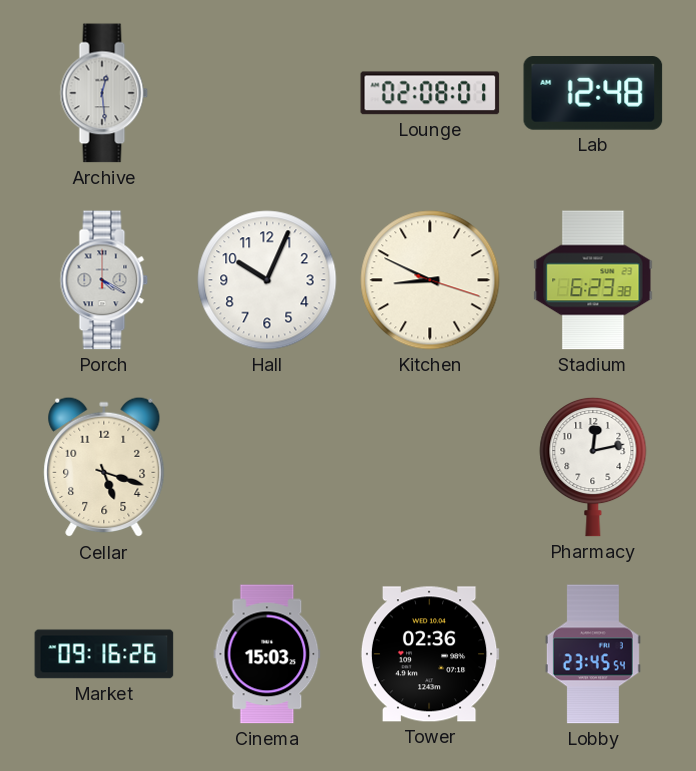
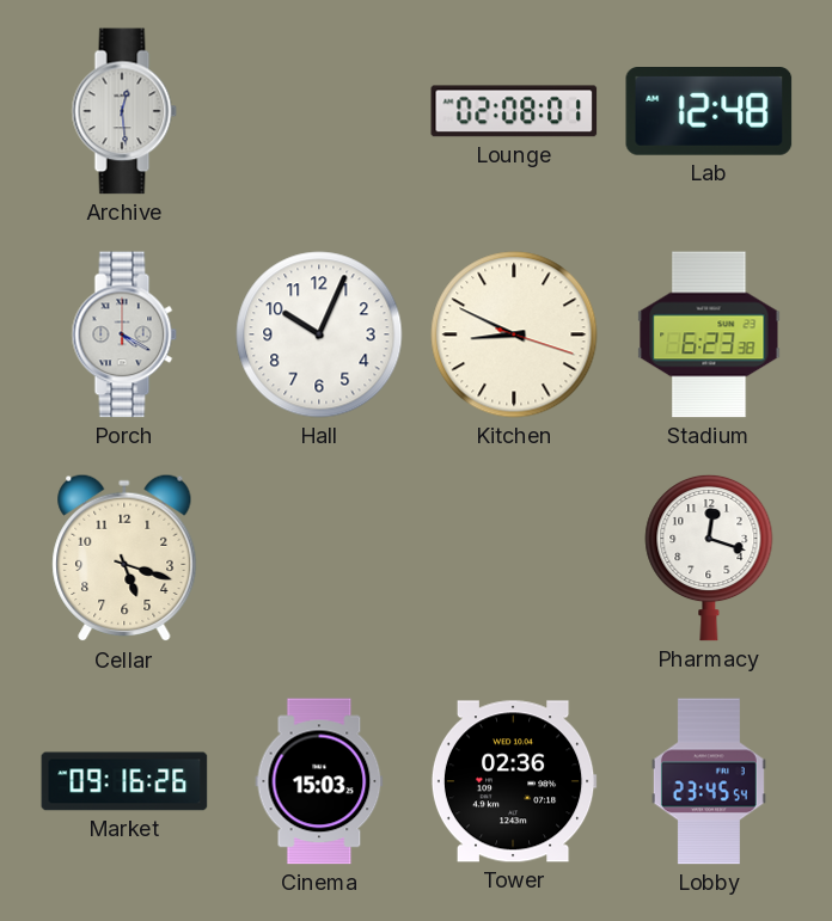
Pharmacy: 12:13 -> 12:18
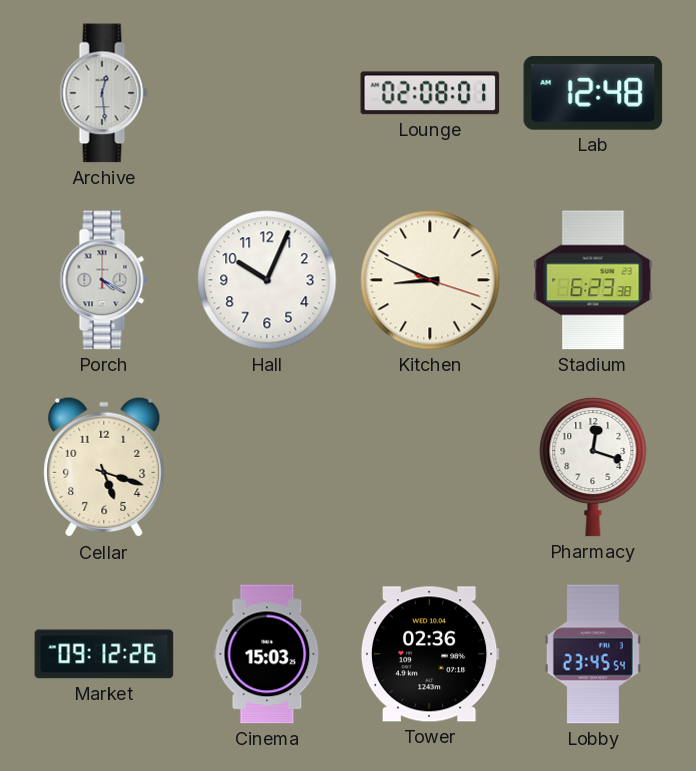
Market: 09:16 -> 09:12
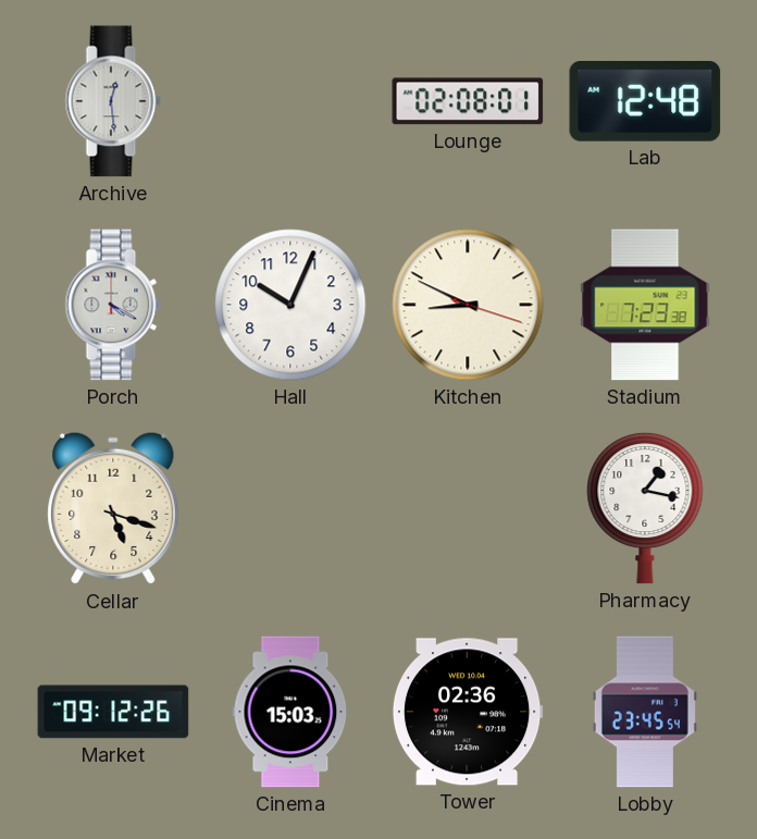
Stadium: 6:23 -> 7:23
Pharmacy: 12:18 -> 1:17
